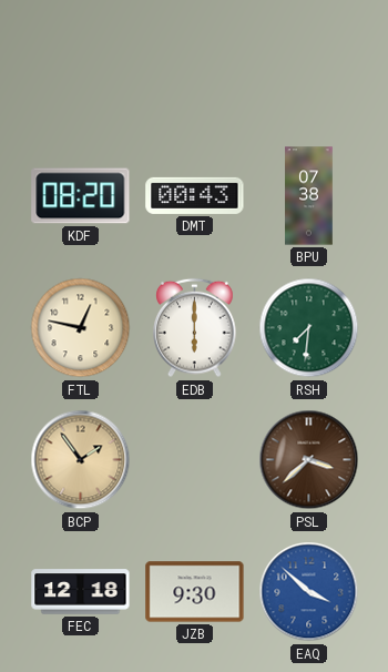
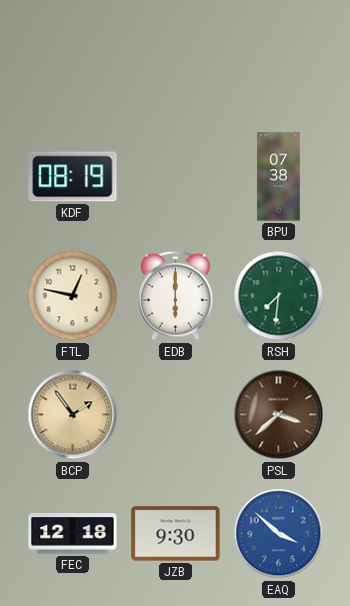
KDF: 08:20 -> 08:19
DMT: 00:43 -> none
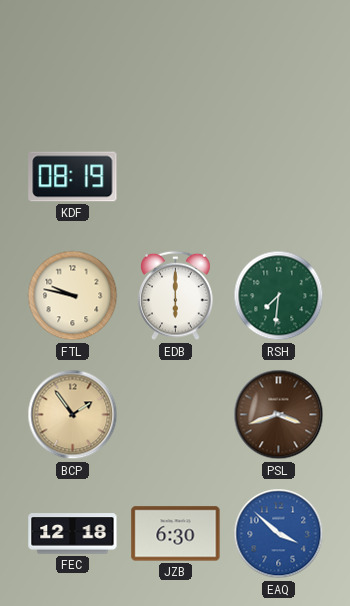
BPU: 07:38 -> none
FTL: 12:47 -> 9:47
PSL: 3:38 -> 3:42
JZB: 9:30 -> 6:30
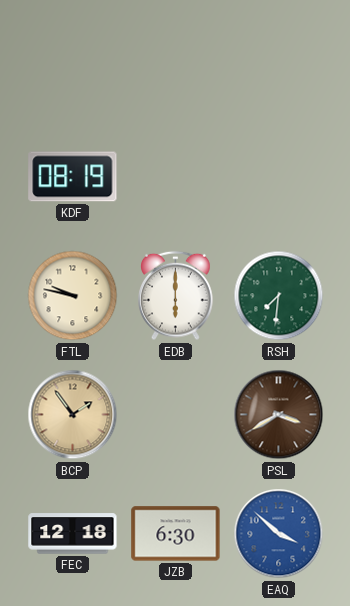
PSL: 3:42 -> 3:40
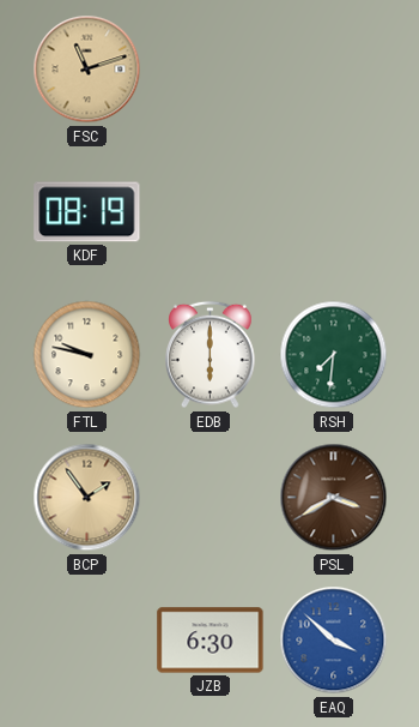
FSC: none -> 11:12
FEC: 12:18 -> none
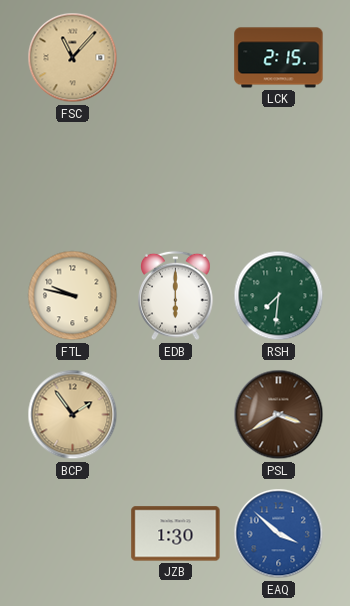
FSC: 11:12 -> 11:07
LCK: none -> 2:15
KDF: 08:19 -> none
JZB: 6:30 -> 1:30
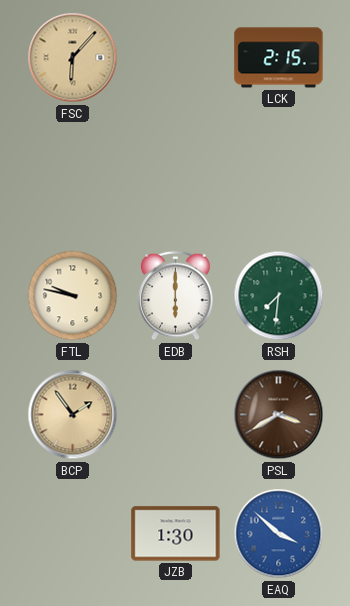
FSC: 11:07 -> 6:07
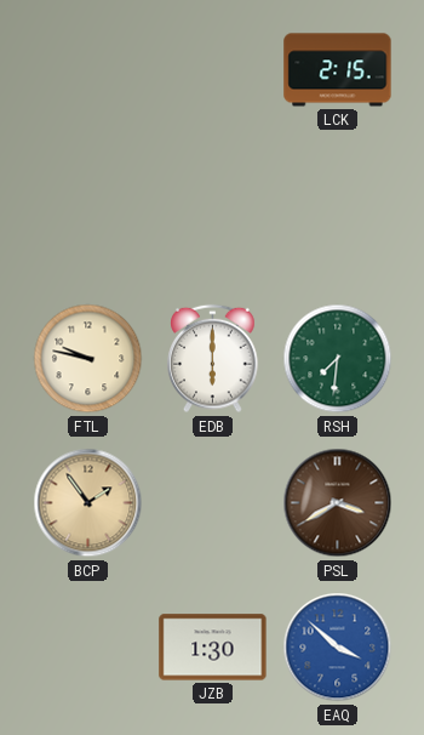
FSC: 6:07 -> none
